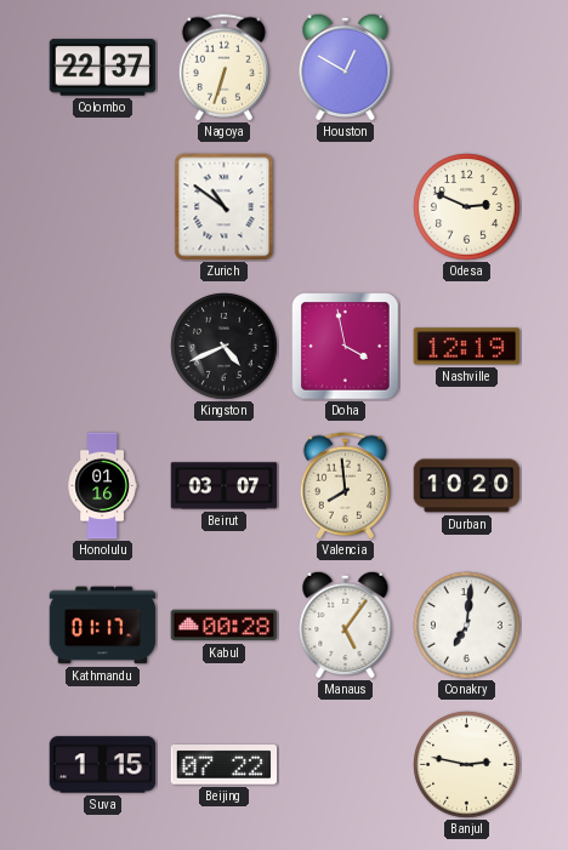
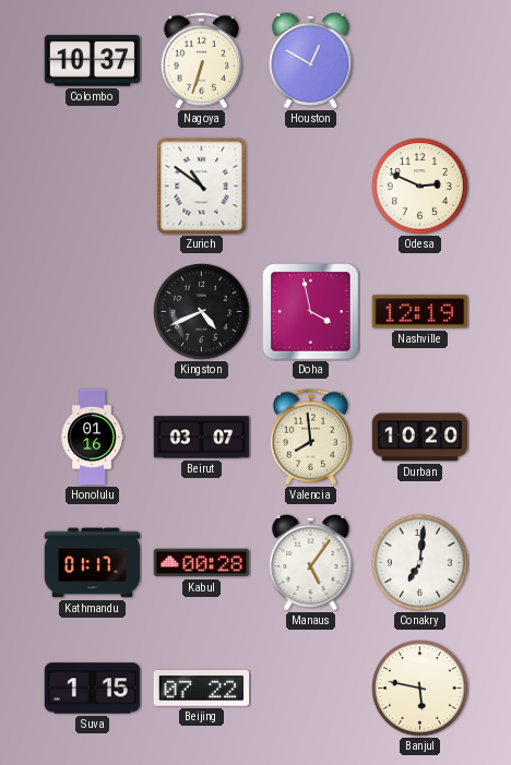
Colombo: 22:37 -> 10:37
Banjul: 2:47 -> 5:47
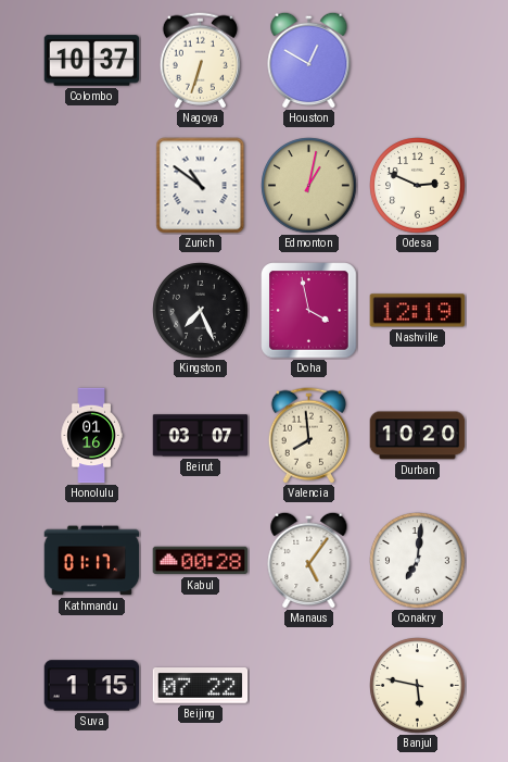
Edmonton: none -> 1:02
Kingston: 4:41 -> 7:26
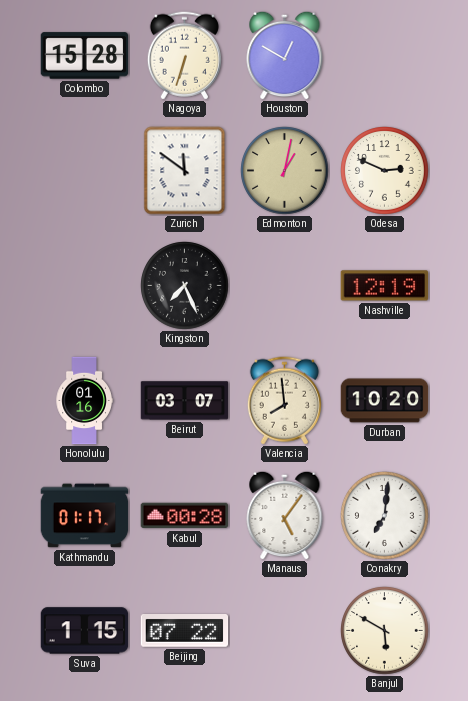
Colombo: 10:37 -> 15:28
Zurich: 10:51 -> 11:51
Doha: 3:58 -> none
Banjul: 5:47 -> 5:50
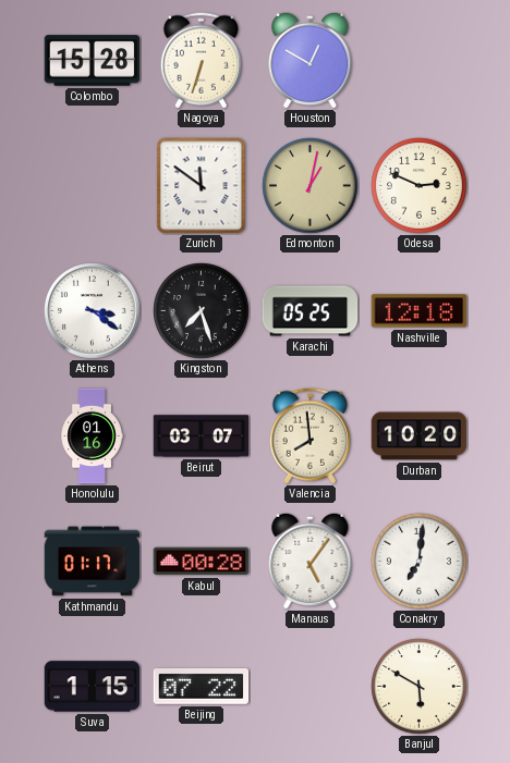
Athens: none -> 3:21
Kingston: 7:26 -> 7:27
Karachi: none -> 05:25
Nashville: 12:19 -> 12:18
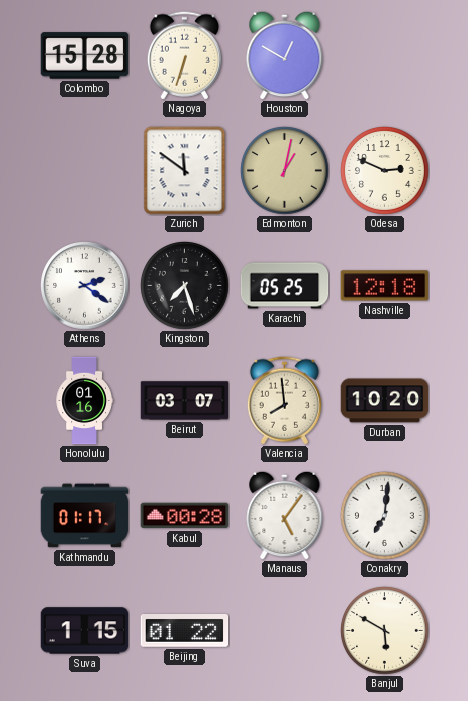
Athens: 3:21 -> 2:21
Beijing: 07:22 -> 01:22
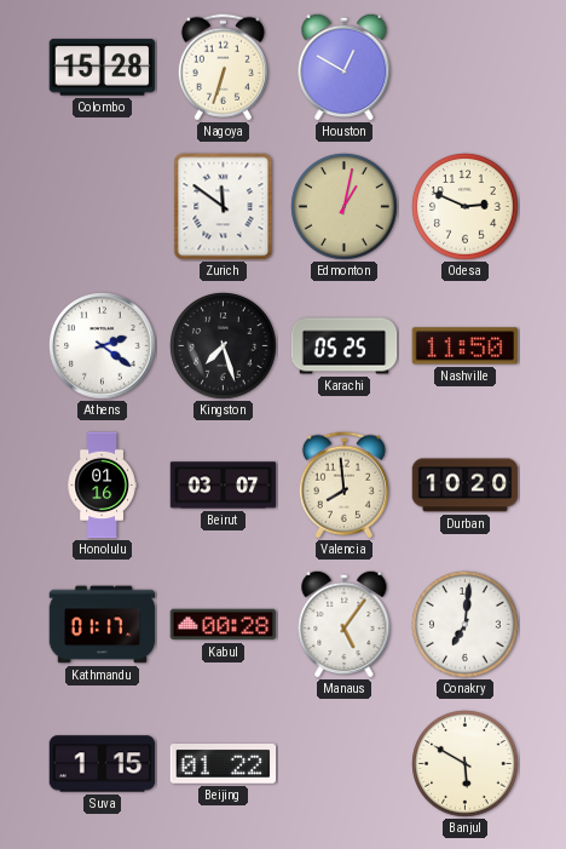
Nashville: 12:18 -> 11:50
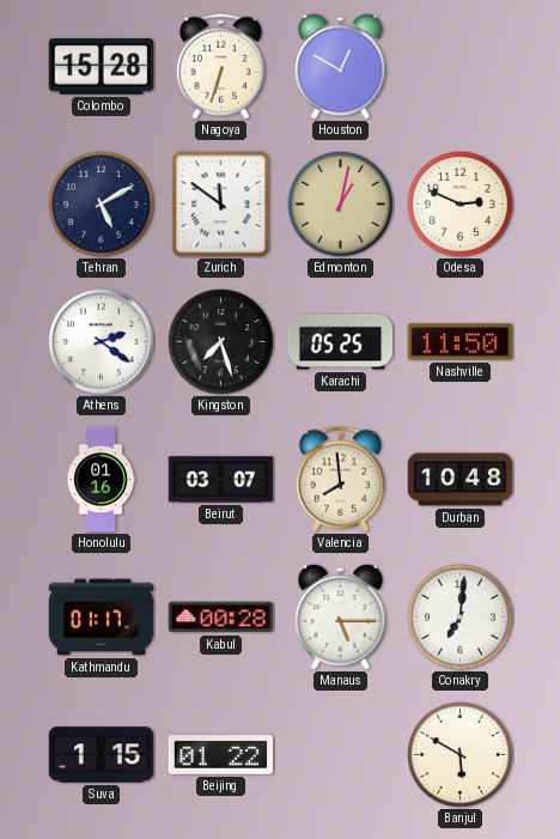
Tehran: none -> 5:10
Durban: 10:20 -> 10:48
Manaus: 5:06 -> 5:15
